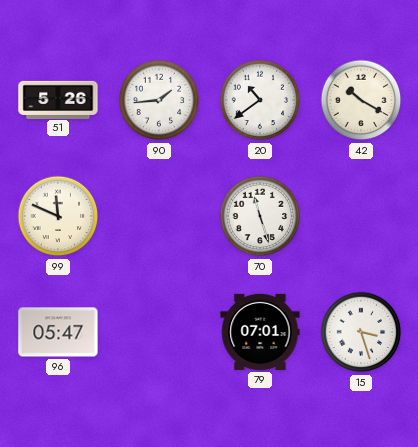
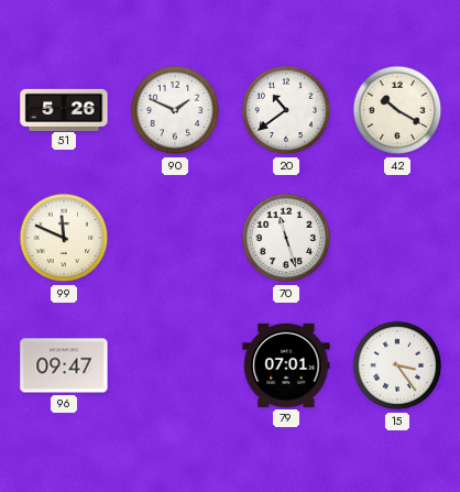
90: 1:44 -> 1:49
96: 05:47 -> 09:47
15: 3:27 -> 3:24
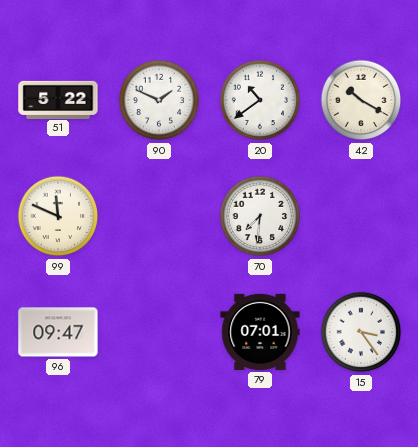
51: 5:26 -> 5:22
70: 11:27 -> 7:31
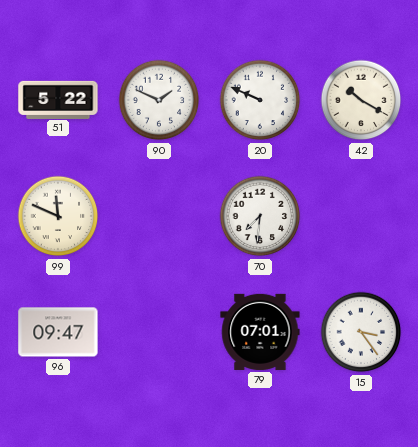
20: 10:39 -> 9:49
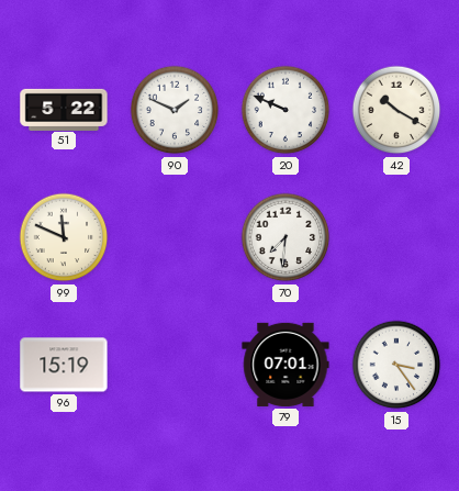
96: 09:47 -> 15:19
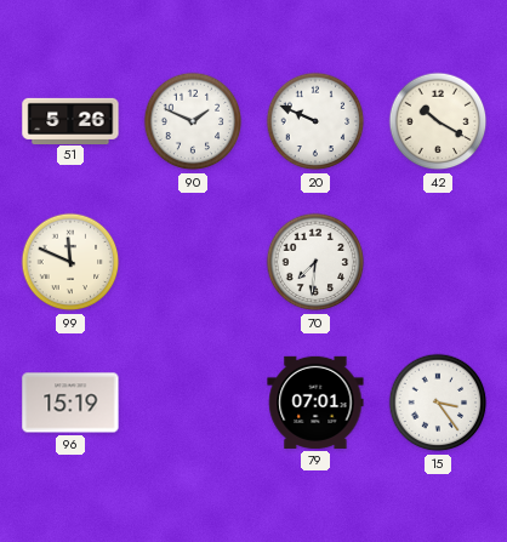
51: 5:22 -> 5:26
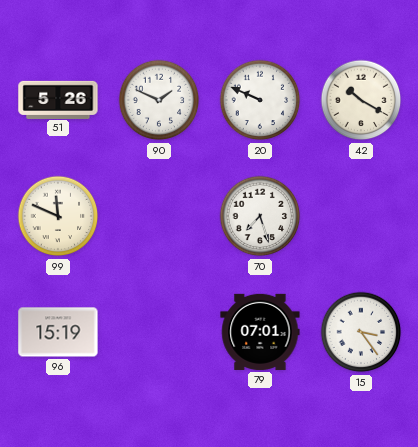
70: 7:31 -> 7:27
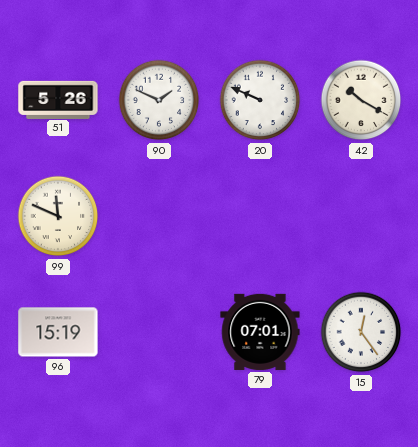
70: 7:27 -> none
15: 3:24 -> 12:24
